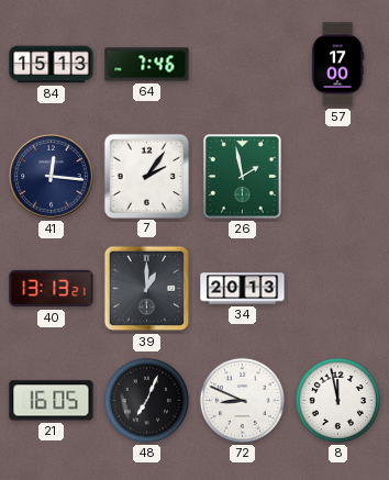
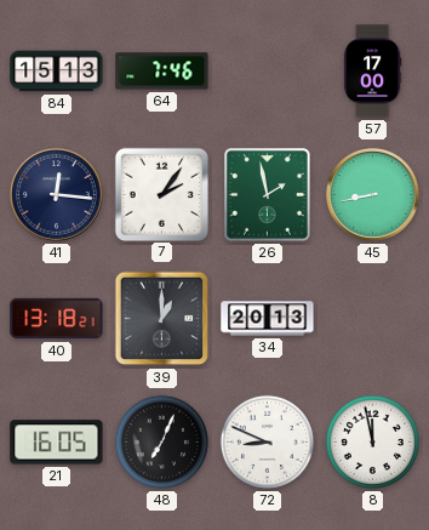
45: none -> 8:43
40: 13:13 -> 13:18
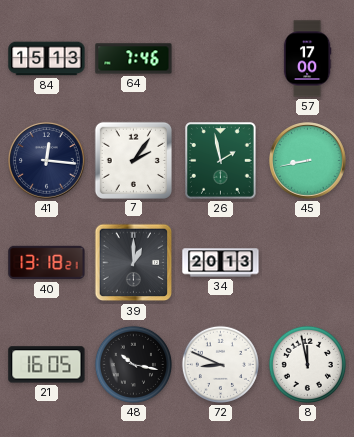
48: 7:04 -> 10:17
